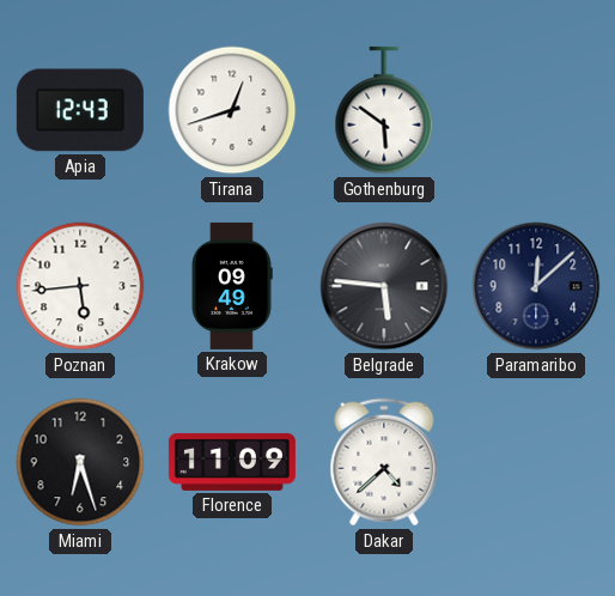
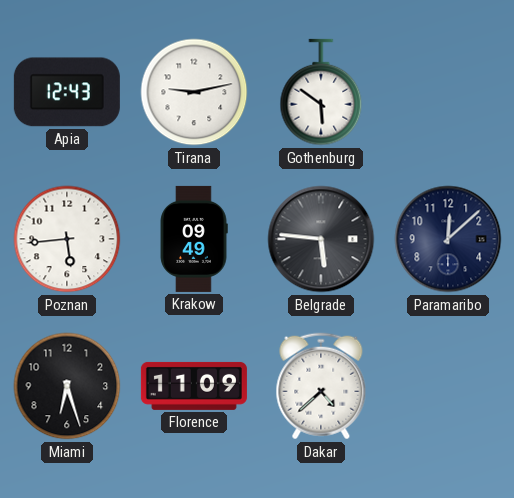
Tirana: 12:42 -> 9:13
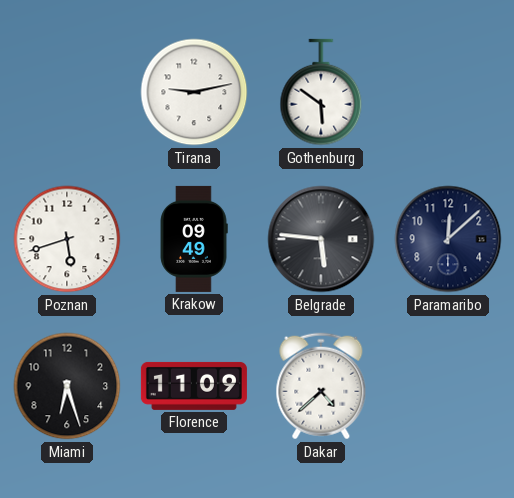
Apia: 12:43 -> none
Poznan: 5:44 -> 5:42
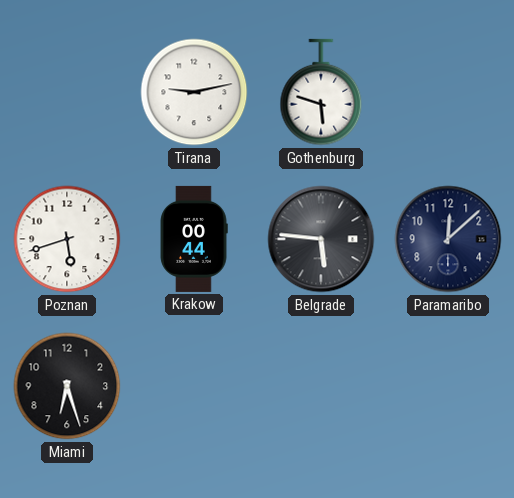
Gothenburg: 5:51 -> 5:48
Krakow: 09:49 -> 00:44
Florence: 11:09 -> none
Dakar: 4:38 -> none
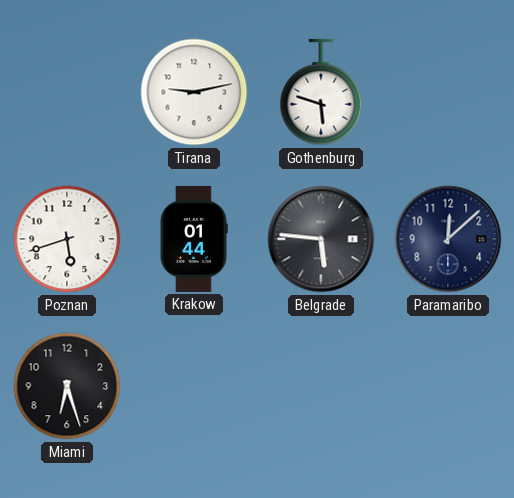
Krakow: 00:44 -> 01:44
